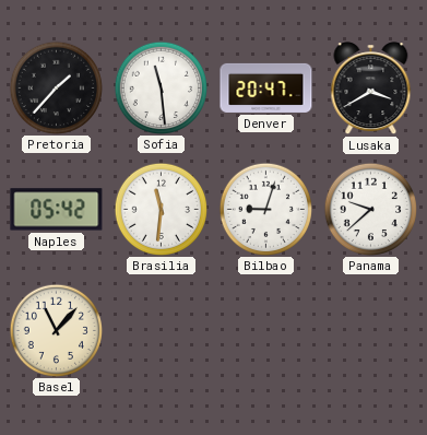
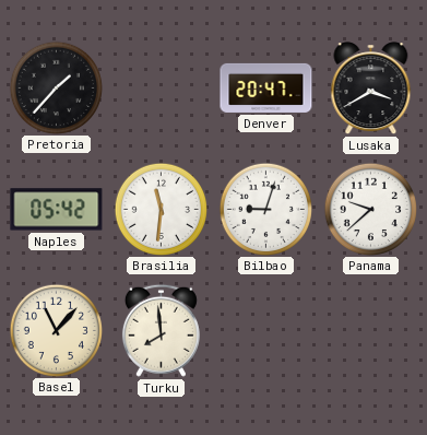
Sofia: 11:29 -> none
Turku: none -> 7:59
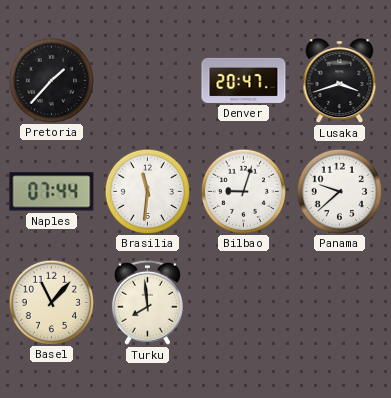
Lusaka: 3:40 -> 3:42
Naples: 05:42 -> 07:44
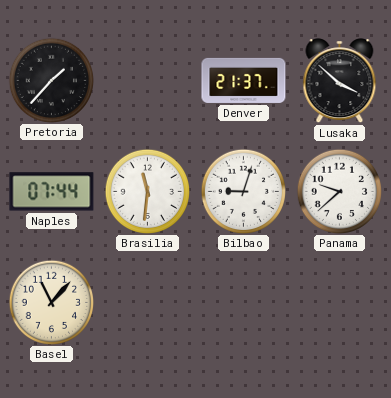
Denver: 20:47 -> 21:37
Lusaka: 3:42 -> 3:52
Turku: 7:59 -> none
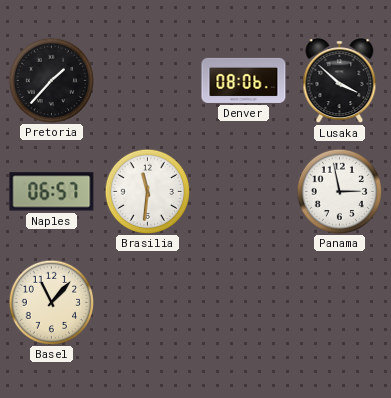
Denver: 21:37 -> 08:06
Naples: 07:44 -> 06:57
Bilbao: 9:03 -> none
Panama: 9:38 -> 2:58
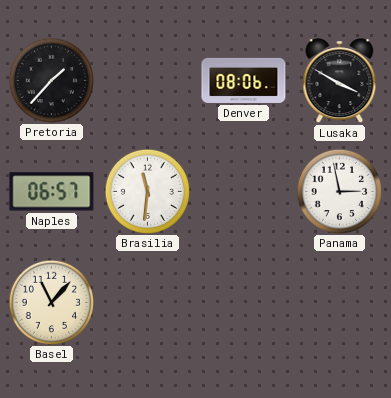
Lusaka: 3:52 -> 3:50
